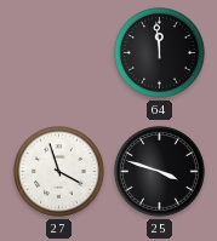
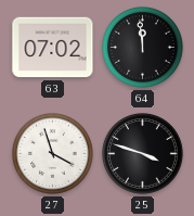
63: none -> 07:02
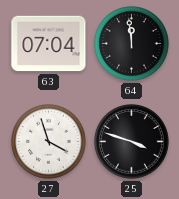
63: 07:02 -> 07:04
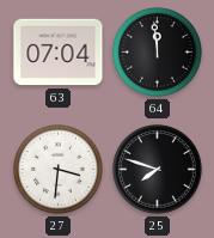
27: 3:57 -> 3:31
25: 3:48 -> 7:48
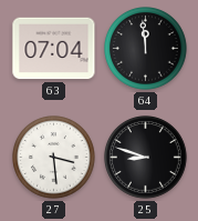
27: 3:31 -> 3:29
25: 7:48 -> 8:48
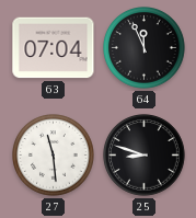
64: 11:59 -> 11:56
27: 3:29 -> 11:29
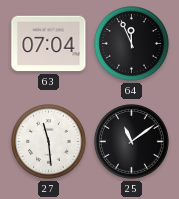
25: 8:48 -> 11:09
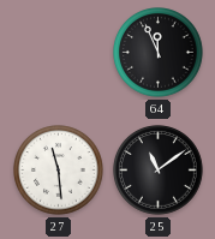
63: 07:04 -> none
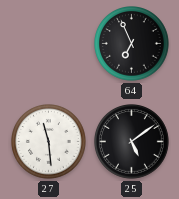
64: 11:56 -> 6:56
25: 11:09 -> 5:09
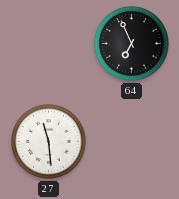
25: 5:09 -> none
